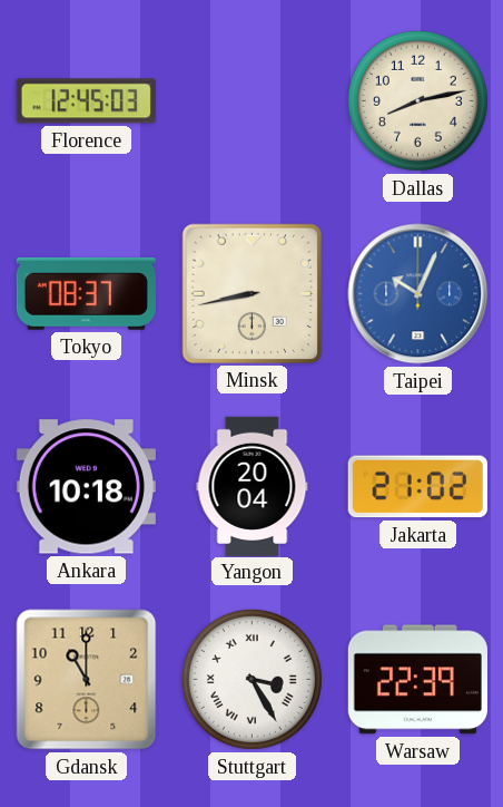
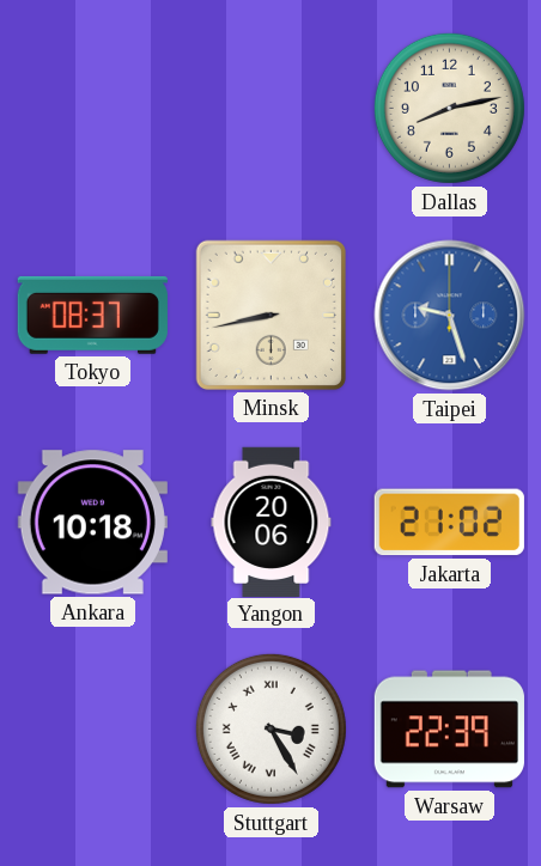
Florence: 12:45 -> none
Taipei: 10:04 -> 9:27
Yangon: 20:04 -> 20:06
Gdansk: 11:00 -> none
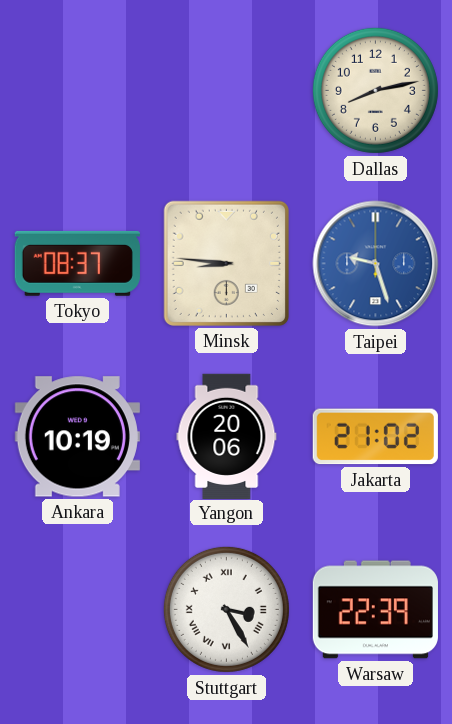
Minsk: 8:43 -> 8:46
Ankara: 10:18 -> 10:19
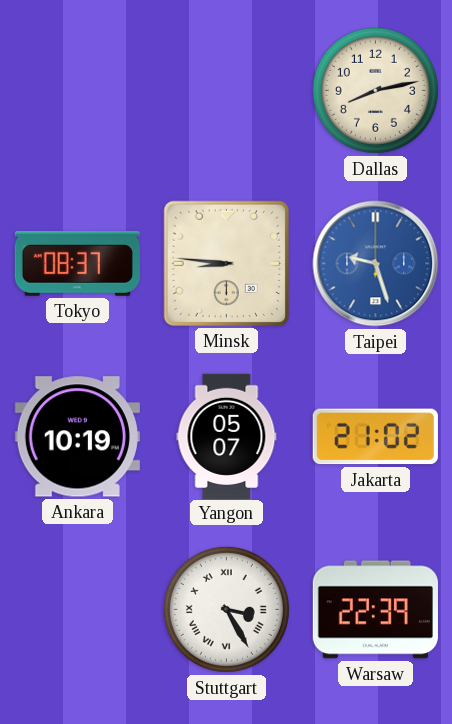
Yangon: 20:06 -> 05:07
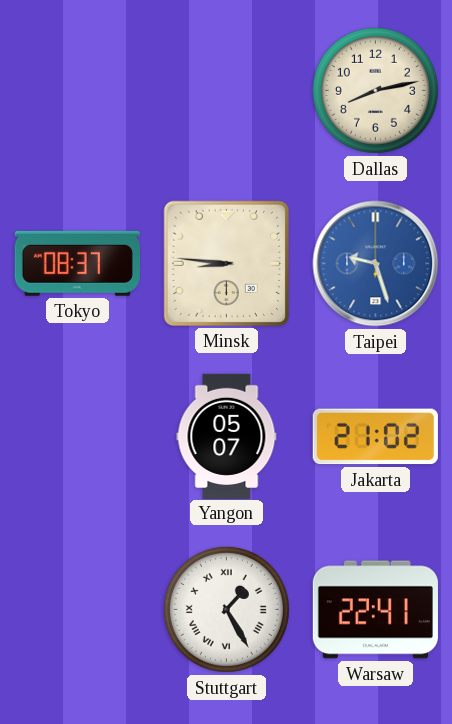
Ankara: 10:19 -> none
Stuttgart: 3:25 -> 1:25
Warsaw: 22:39 -> 22:41
